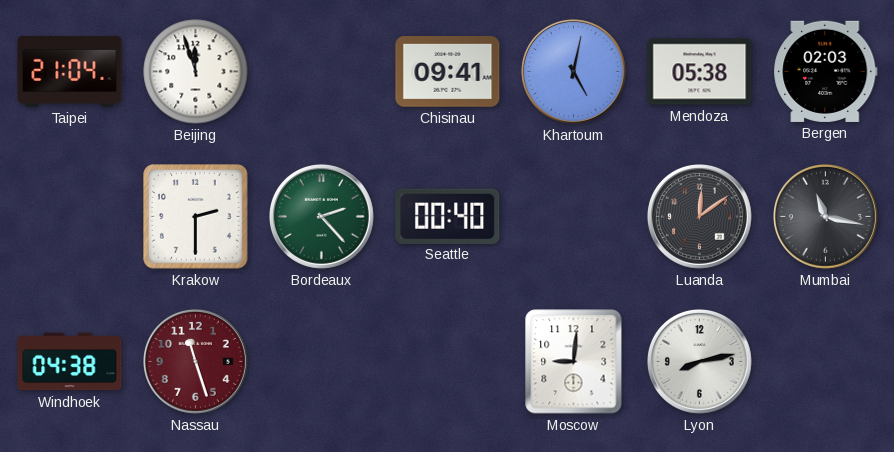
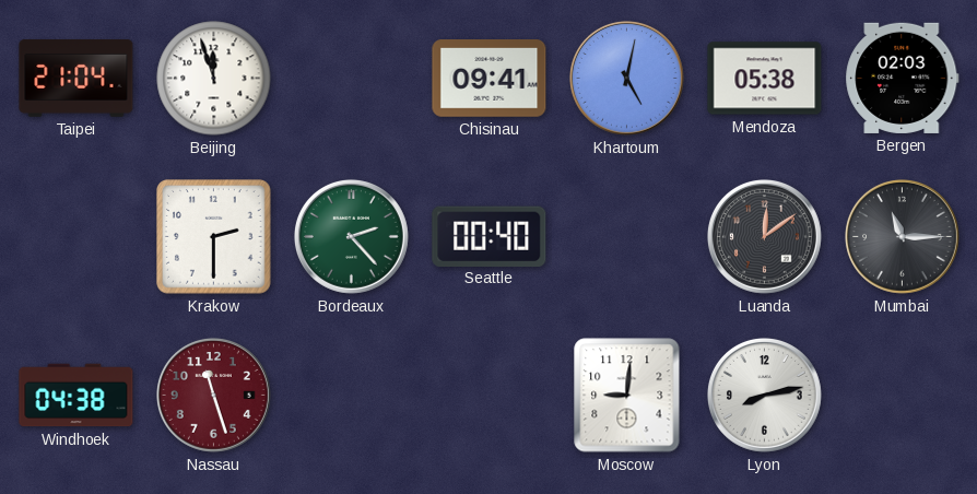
Mumbai: 11:17 -> 11:15
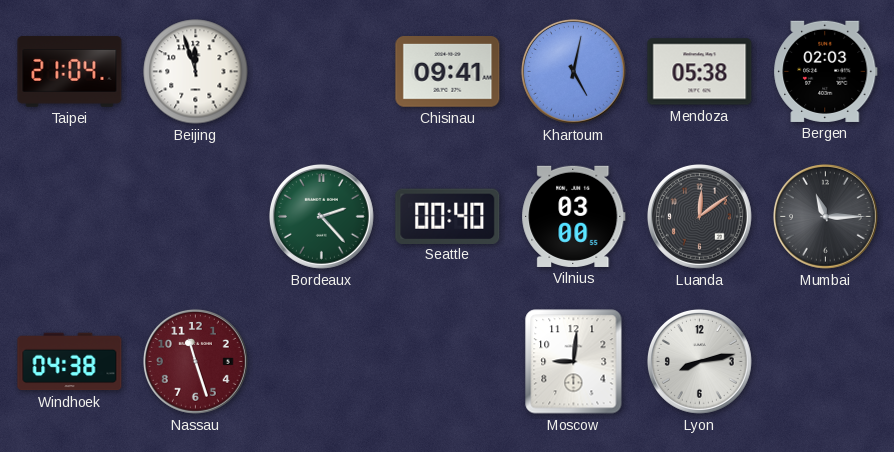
Krakow: 2:30 -> none
Vilnius: none -> 03:00
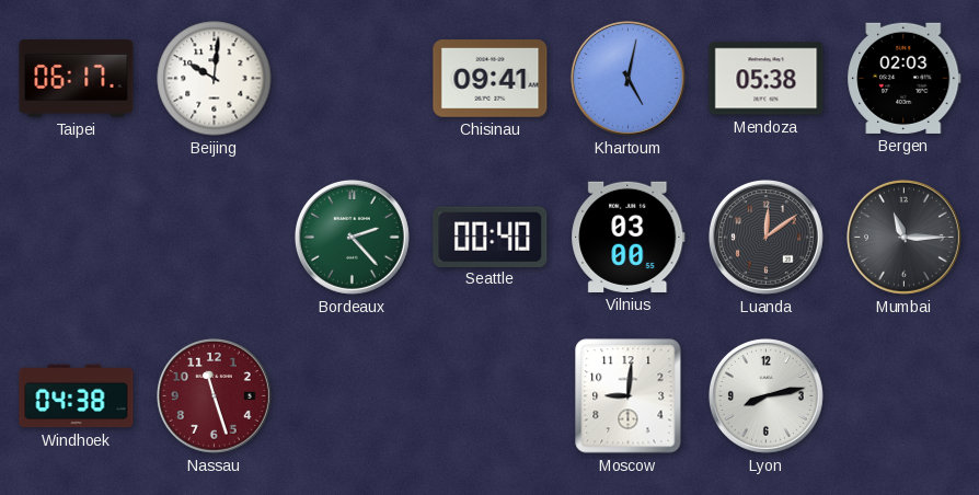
Taipei: 21:04 -> 06:17
Beijing: 11:57 -> 10:01
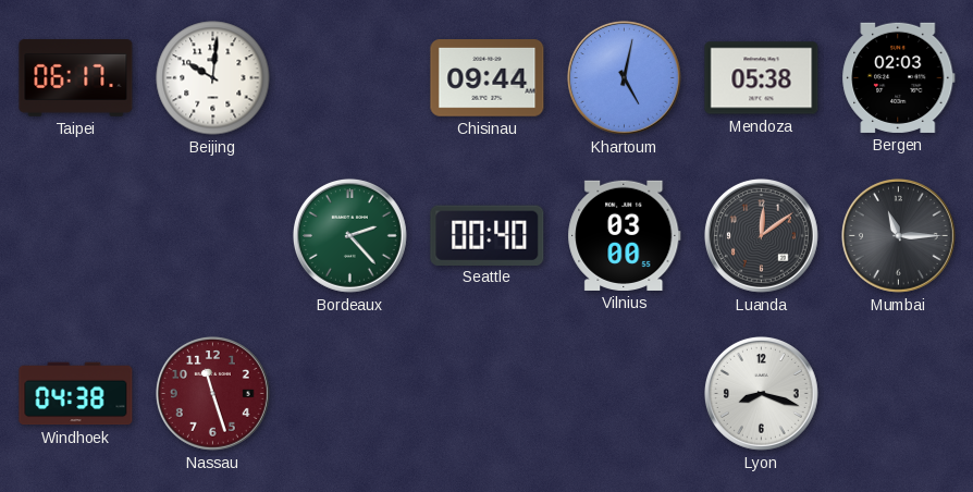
Chisinau: 09:41 -> 09:44
Moscow: 9:01 -> none
Lyon: 8:13 -> 8:18
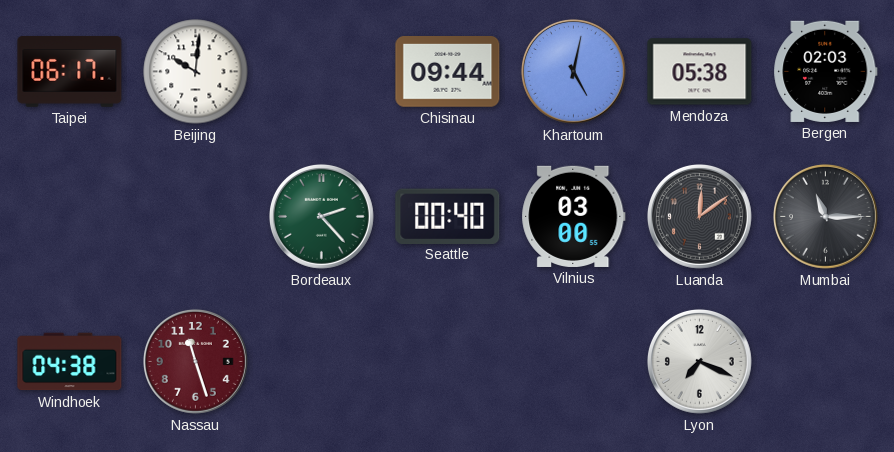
Lyon: 8:18 -> 7:19
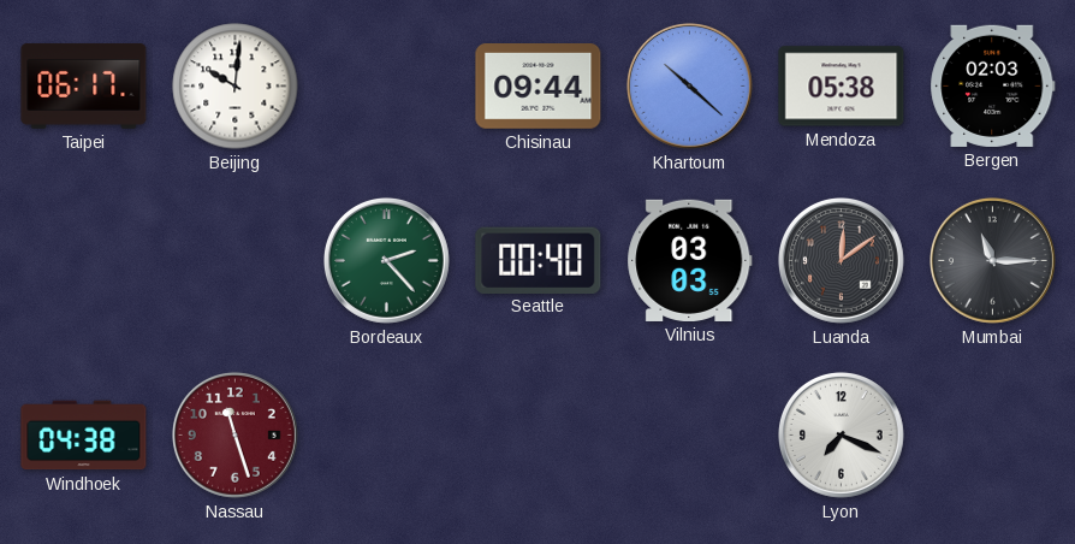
Khartoum: 5:02 -> 10:22
Vilnius: 03:00 -> 03:03
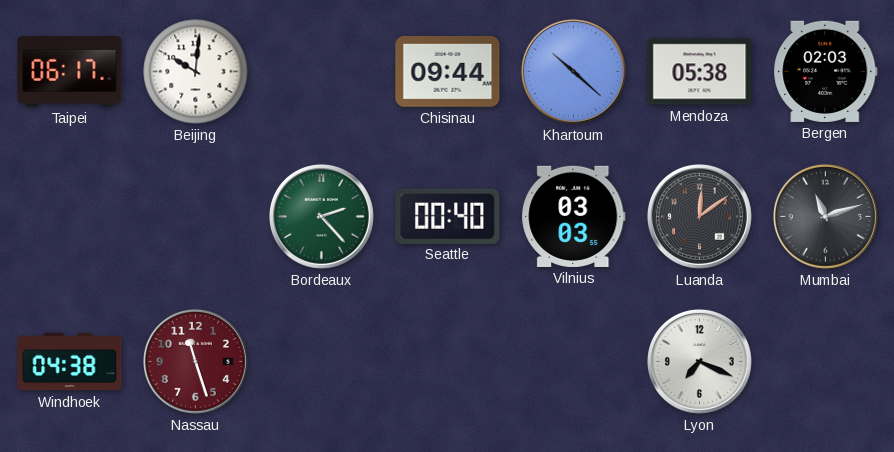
Mumbai: 11:15 -> 11:12
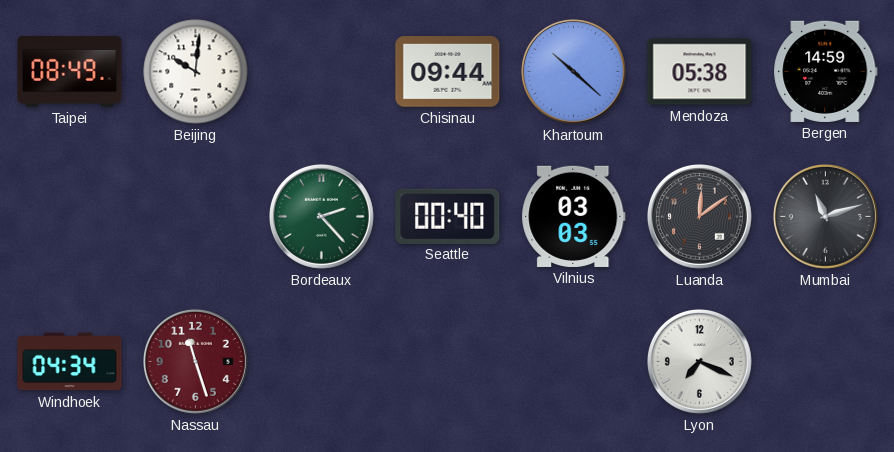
Taipei: 06:17 -> 08:49
Bergen: 02:03 -> 14:59
Windhoek: 04:38 -> 04:34
